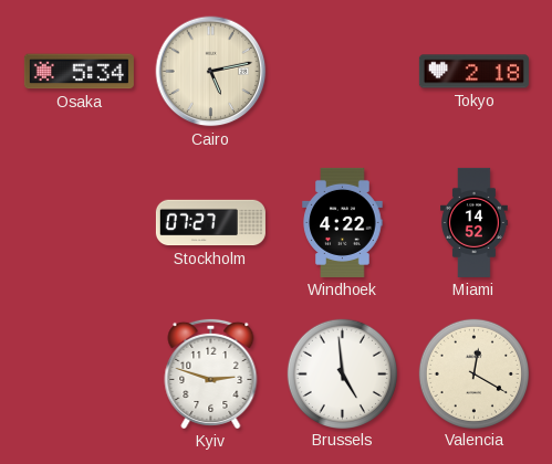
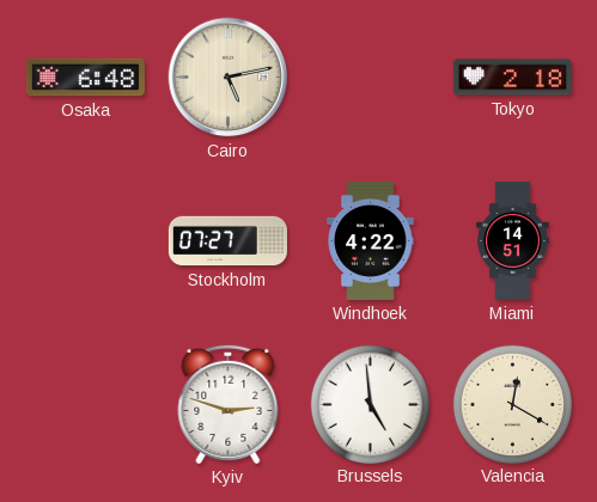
Osaka: 5:34 -> 6:48
Miami: 14:52 -> 14:51
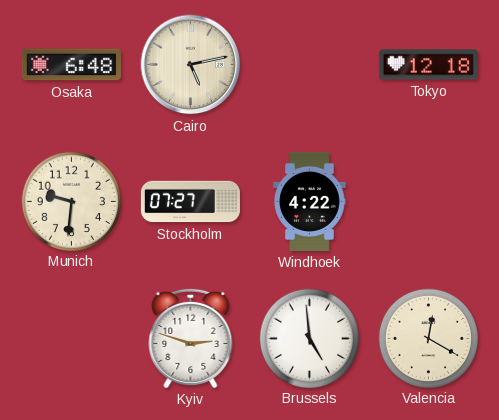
Tokyo: 2:18 -> 12:18
Munich: none -> 9:31
Miami: 14:51 -> none
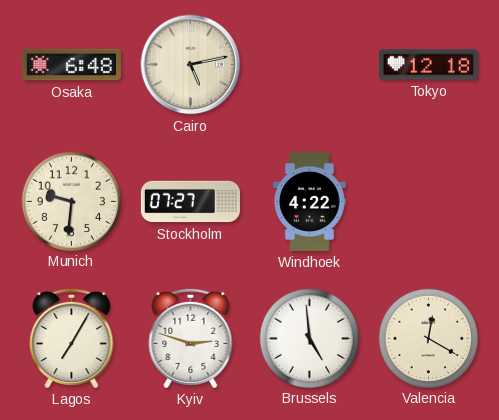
Lagos: none -> 7:05
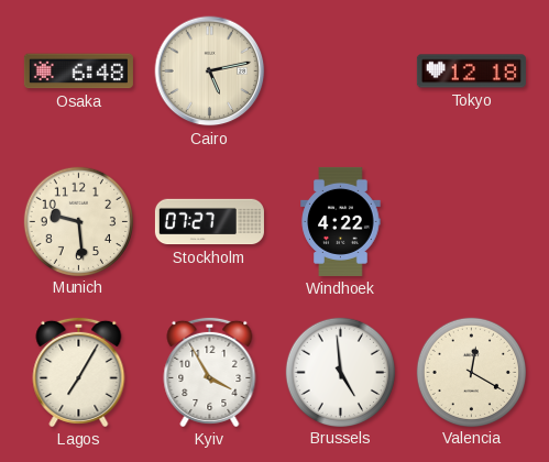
Munich: 9:31 -> 9:29
Kyiv: 2:48 -> 3:55
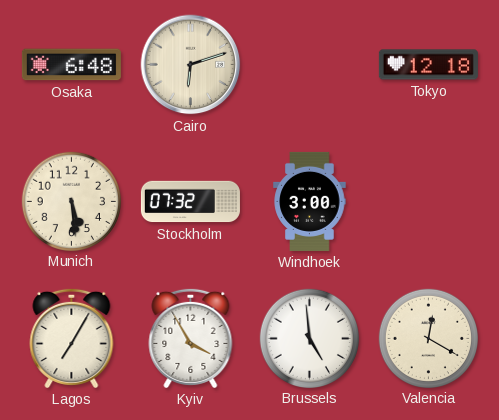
Cairo: 5:13 -> 6:12
Munich: 9:29 -> 5:29
Stockholm: 07:27 -> 07:32
Windhoek: 4:22 -> 3:00
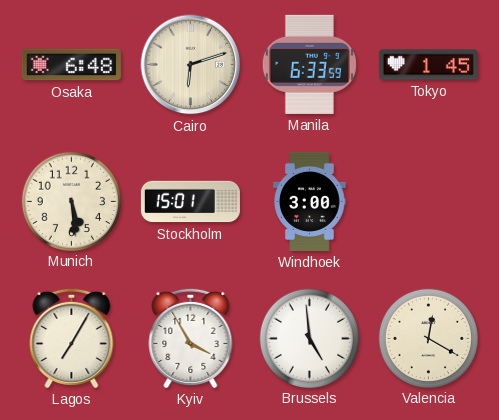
Manila: none -> 6:33
Tokyo: 12:18 -> 1:45
Stockholm: 07:32 -> 15:01
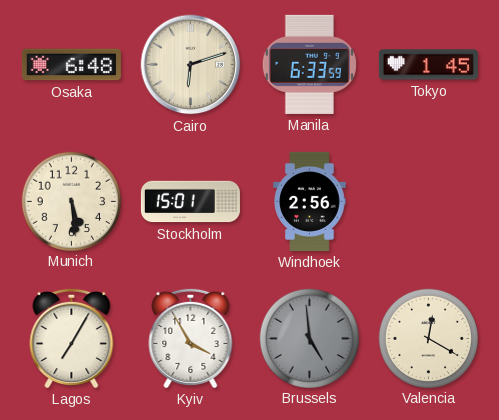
Windhoek: 3:00 -> 2:56
Brussels dial: white -> grey
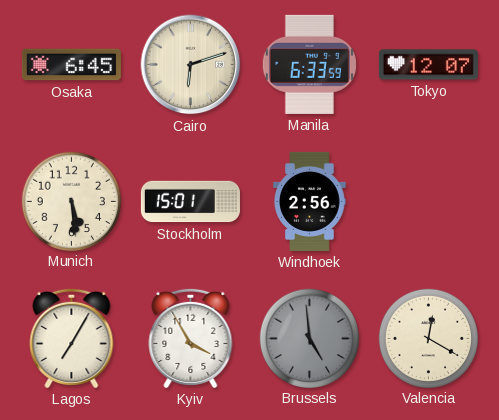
Osaka: 6:48 -> 6:45
Tokyo: 1:45 -> 12:07
